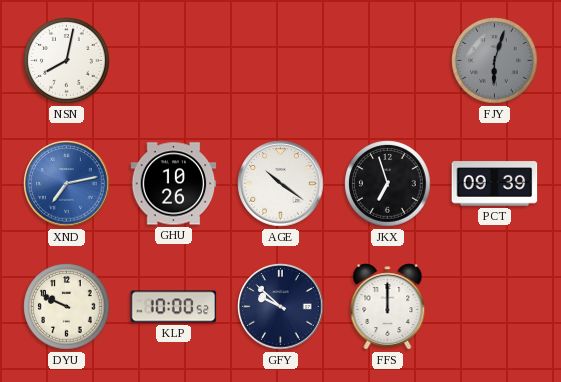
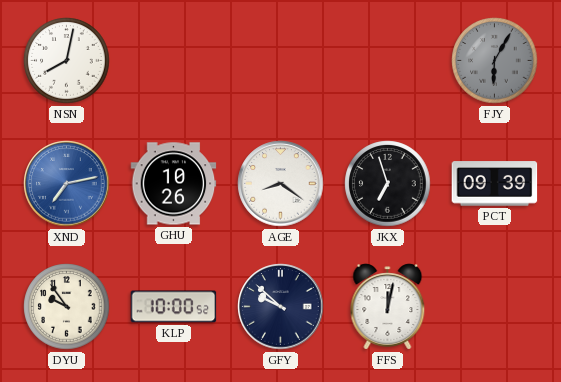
FJY: 6:03 -> 6:05
AGE: 10:21 -> 8:21
DYU: 9:49 -> 9:54
FFS: 12:00 -> 12:02
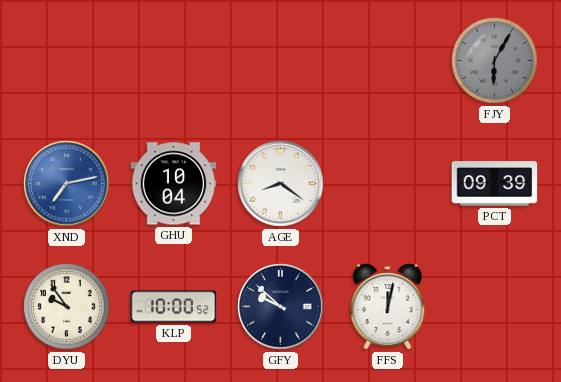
NSN: 8:02 -> none
GHU: 10:26 -> 10:04
JKX: 6:57 -> none
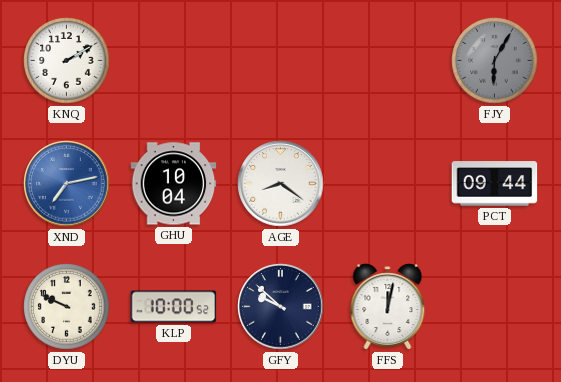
KNQ: none -> 2:10
PCT: 09:39 -> 09:44
DYU: 9:54 -> 9:49
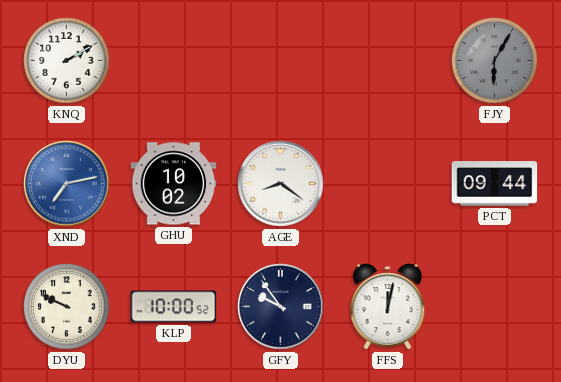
GHU: 10:04 -> 10:02
GFY: 9:52 -> 9:54
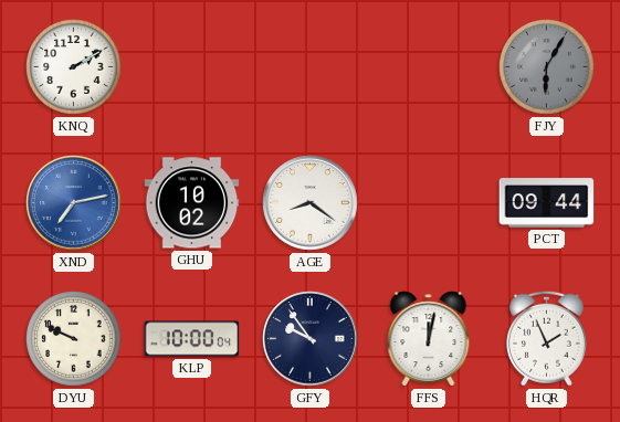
KLP: 10:00:52 -> 10:00:04
HQR: none -> 1:56
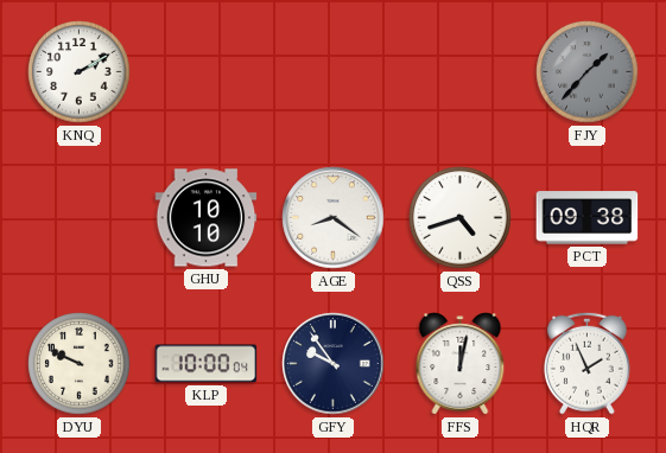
FJY: 6:05 -> 1:37
XND: 7:13 -> none
GHU: 10:02 -> 10:10
QSS: none -> 4:42
PCT: 09:44 -> 09:38
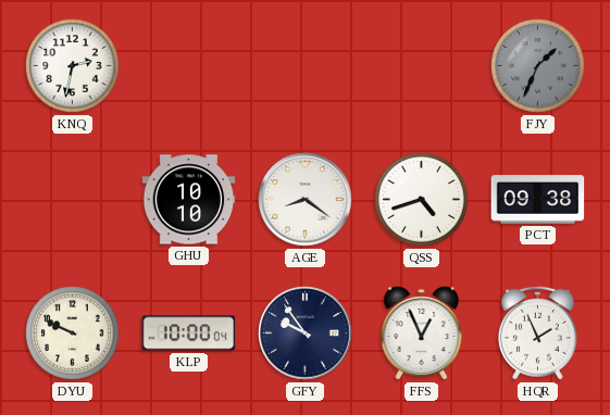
KNQ: 2:10 -> 2:32
FJY: 1:37 -> 1:34
FFS: 12:02 -> 12:56
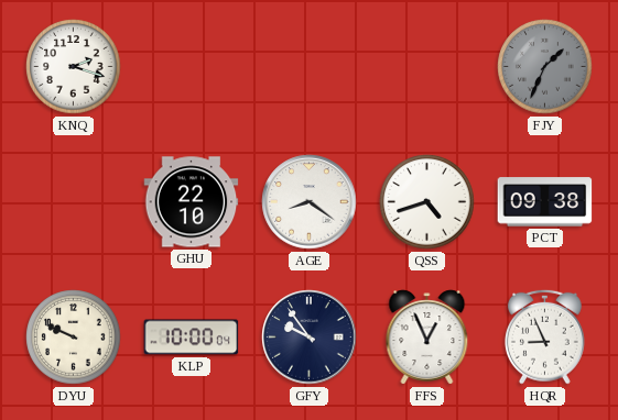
KNQ: 2:32 -> 2:18
GHU: 10:10 -> 22:10
HQR: 1:56 -> 8:56
